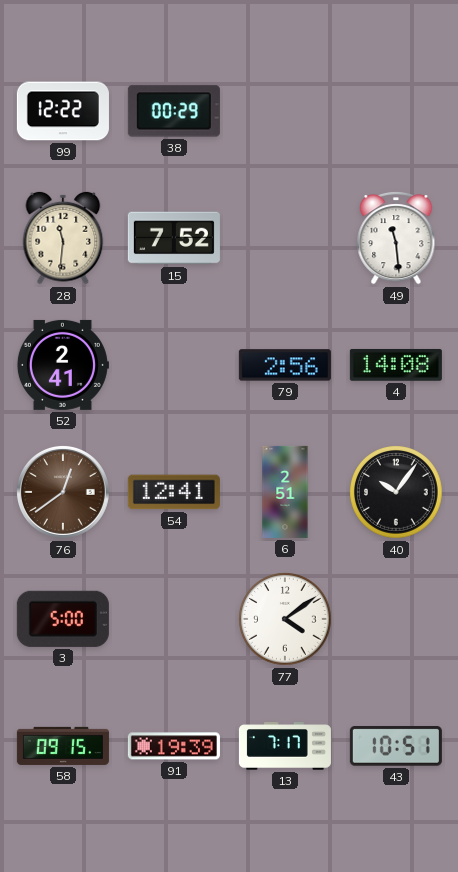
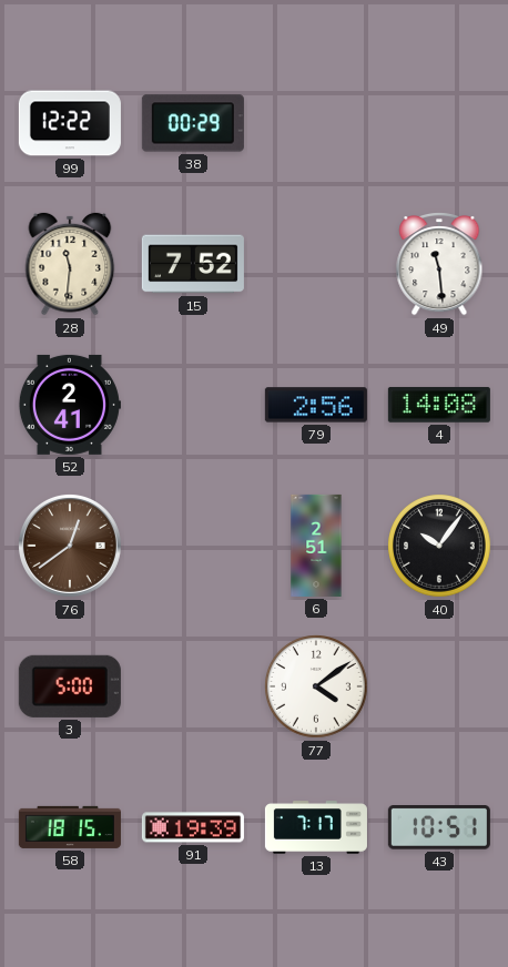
54: 12:41 -> none
58: 09:15 -> 18:15
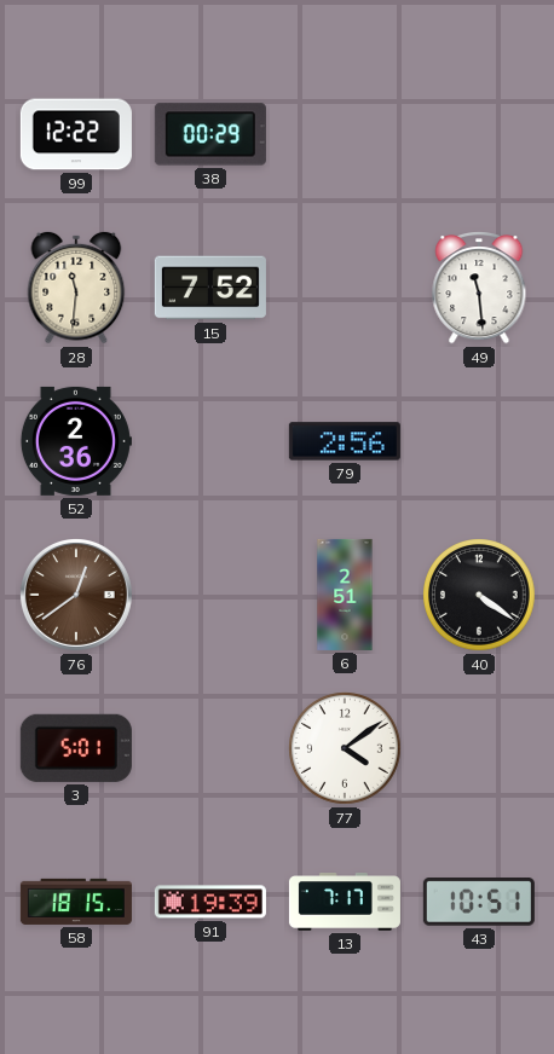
52: 2:41 -> 2:36
4: 14:08 -> none
40: 10:06 -> 4:21
3: 5:00 -> 5:01
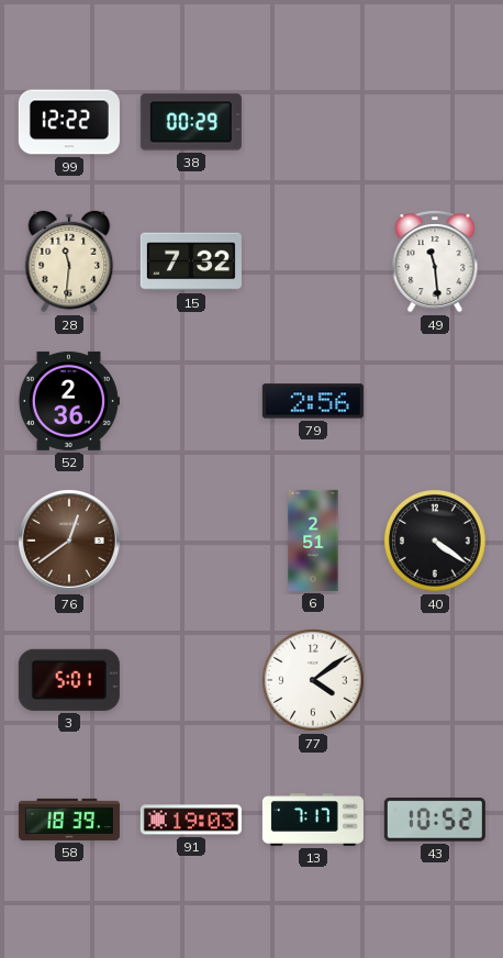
15: 7:52 -> 7:32
58: 18:15 -> 18:39
91: 19:39 -> 19:03
43: 10:51 -> 10:52
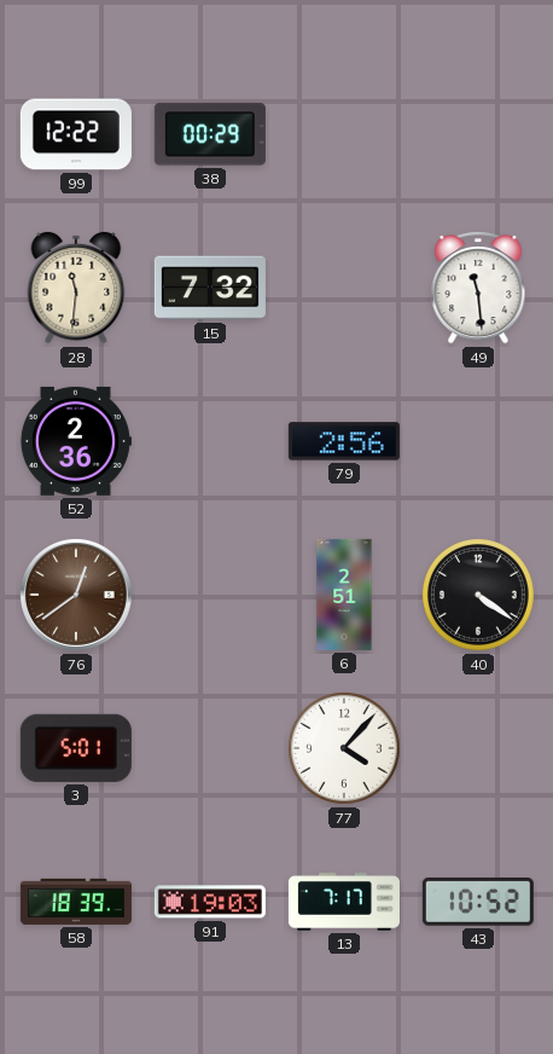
77: 4:09 -> 4:07
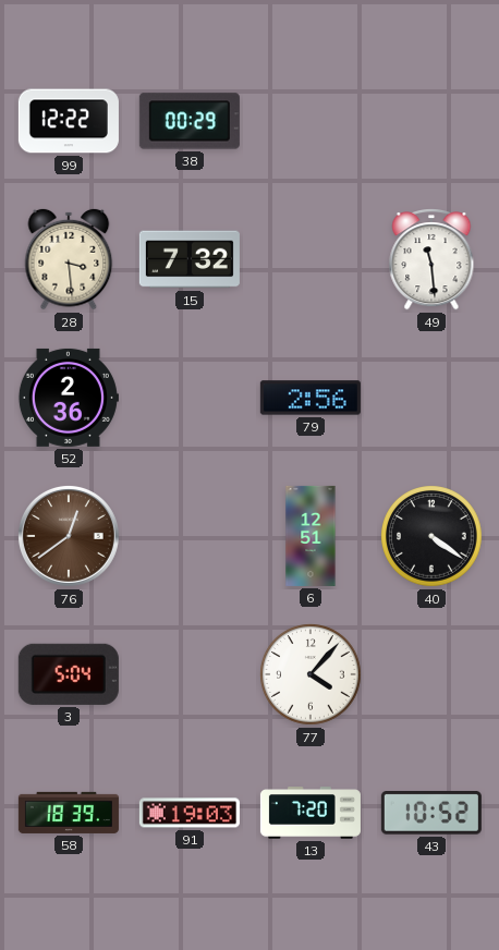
28: 11:31 -> 3:29
6: 2:51 -> 12:51
3: 5:01 -> 5:04
13: 7:17 -> 7:20
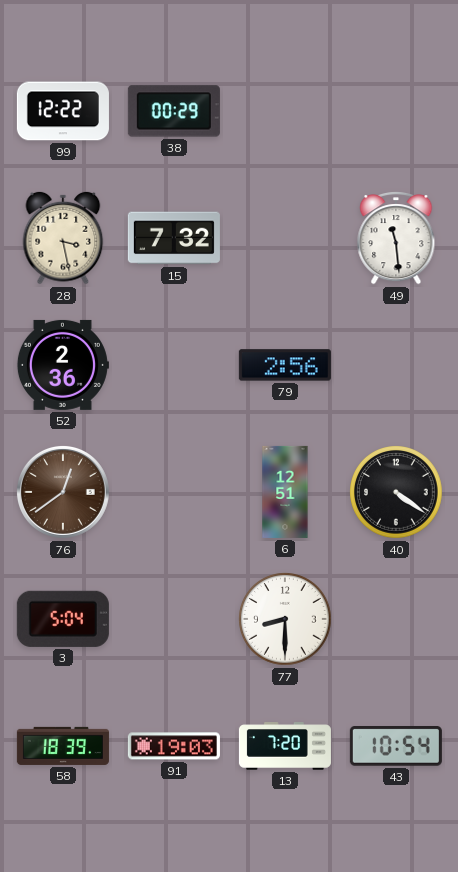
28: 3:29 -> 3:28
77: 4:07 -> 8:30
43: 10:52 -> 10:54
